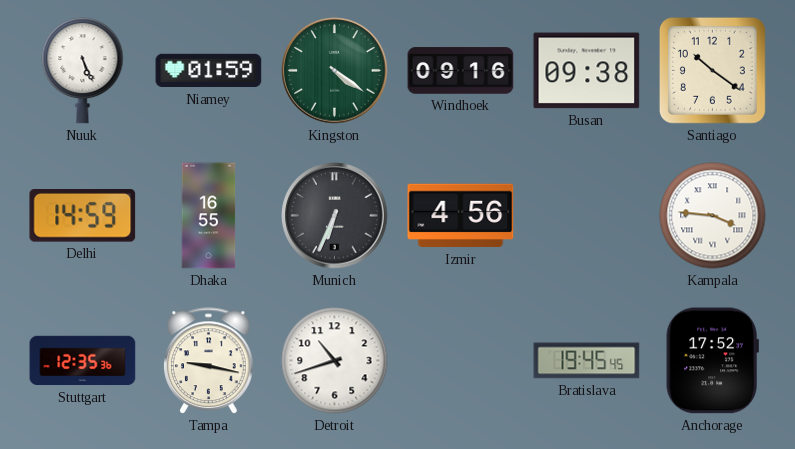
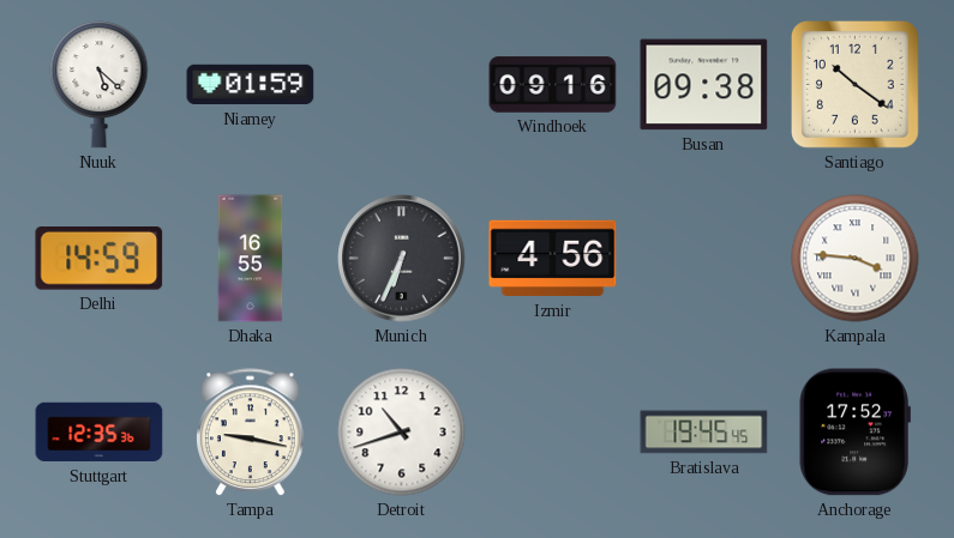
Nuuk: 5:26 -> 5:22
Kingston: 4:21 -> none
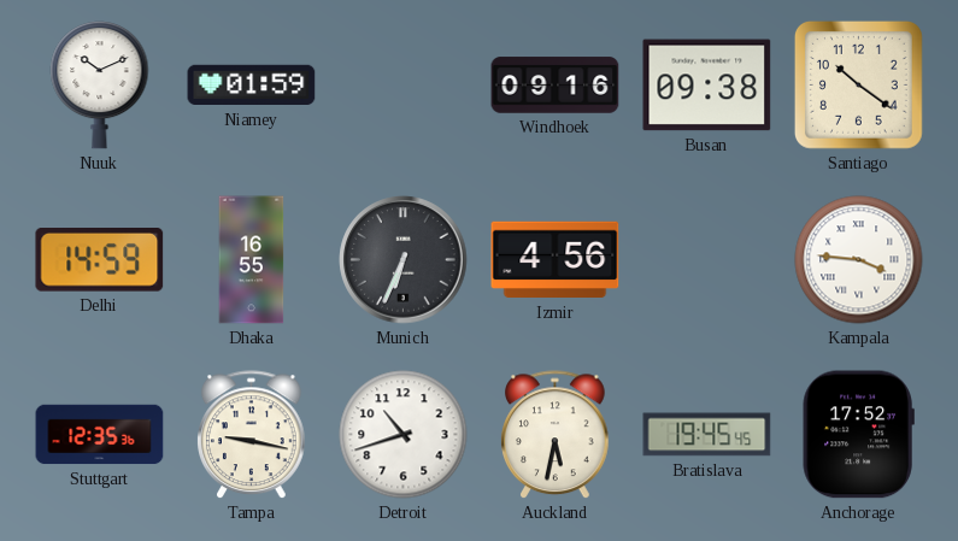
Nuuk: 5:22 -> 10:11
Auckland: none -> 5:32
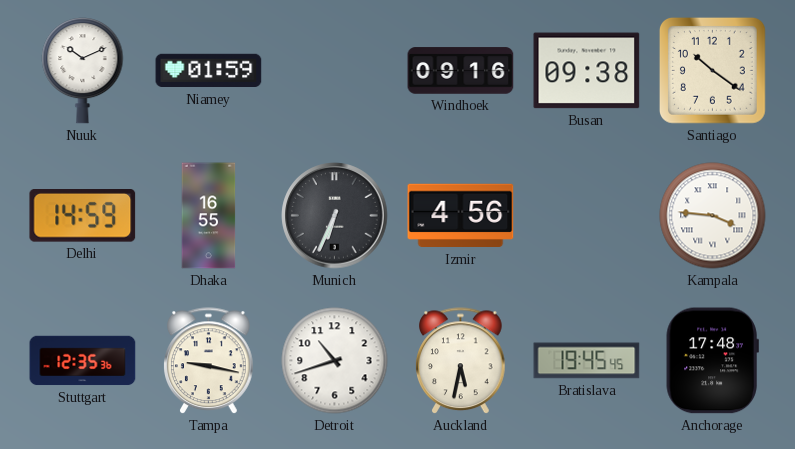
Anchorage: 17:52 -> 17:48
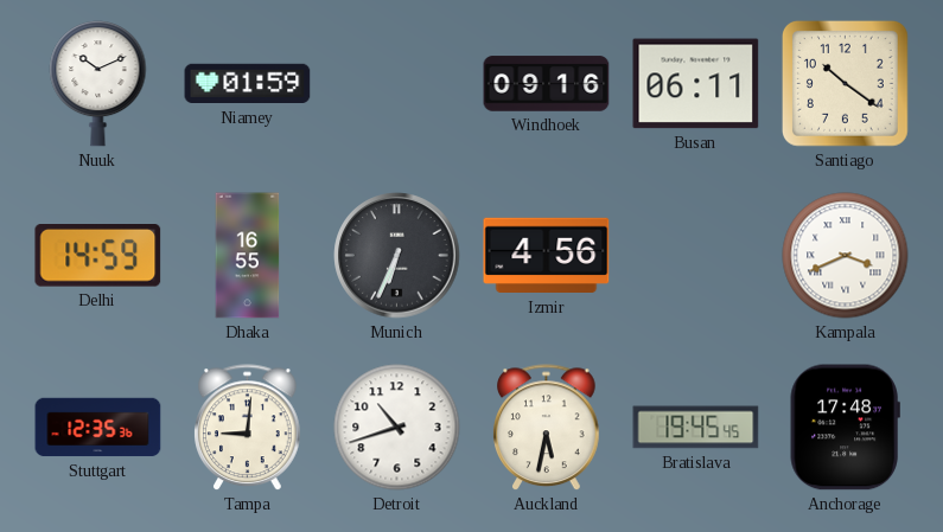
Busan: 09:38 -> 06:11
Kampala: 3:46 -> 3:41
Tampa: 9:17 -> 9:01
